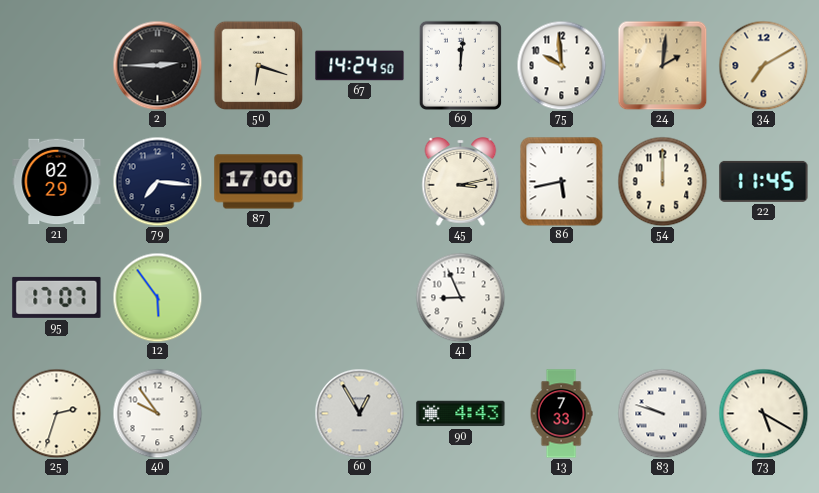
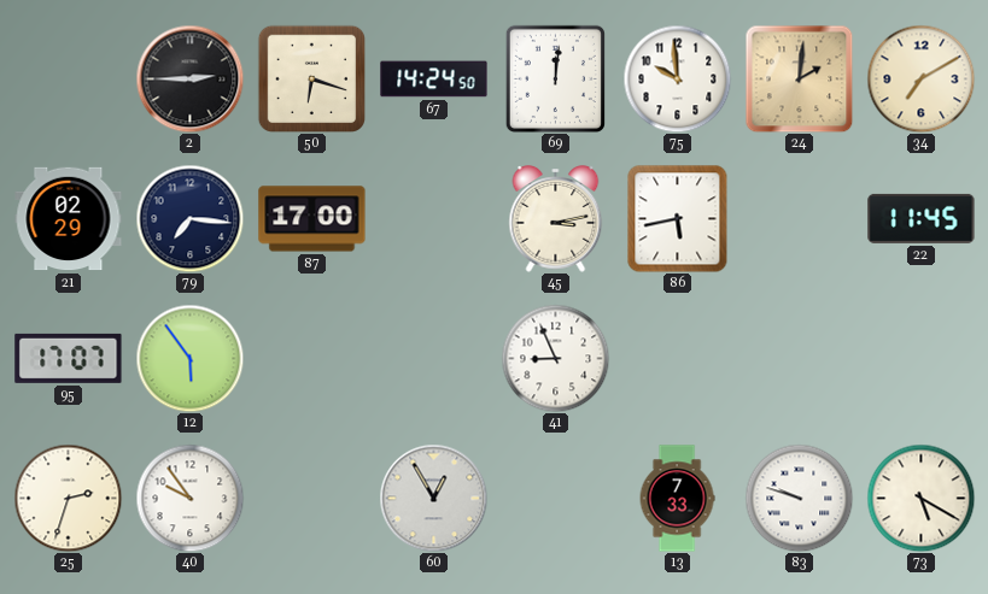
54: 12:00 -> none
90: 4:43 -> none
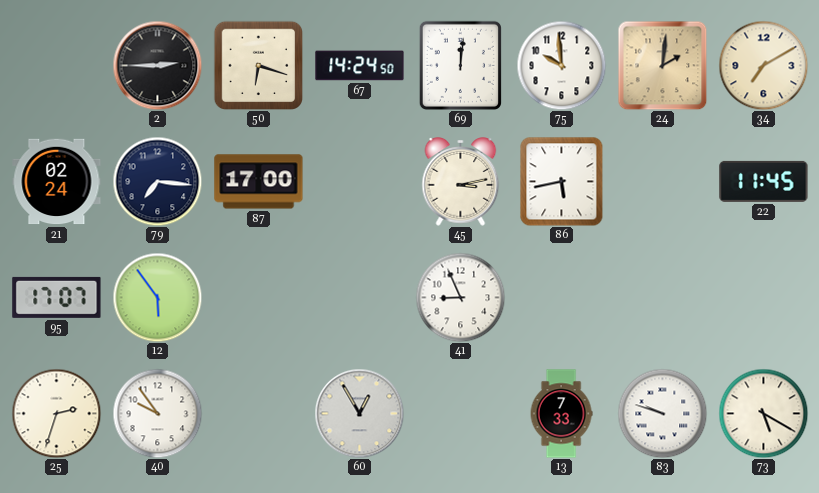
21: 02:29 -> 02:24
